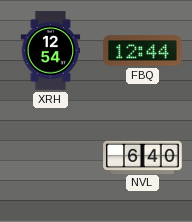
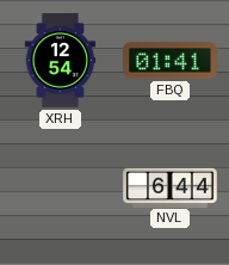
FBQ: 12:44 -> 01:41
NVL: 6:40 -> 6:44
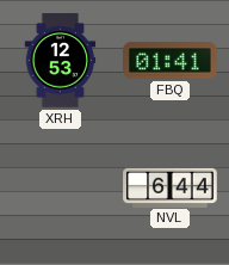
XRH: 12:54 -> 12:53
